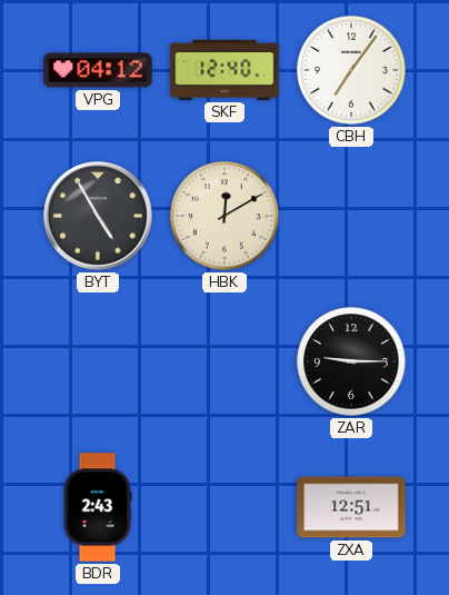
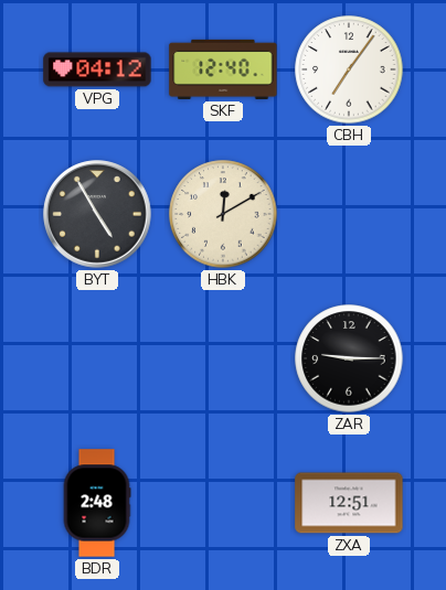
BDR: 2:43 -> 2:48
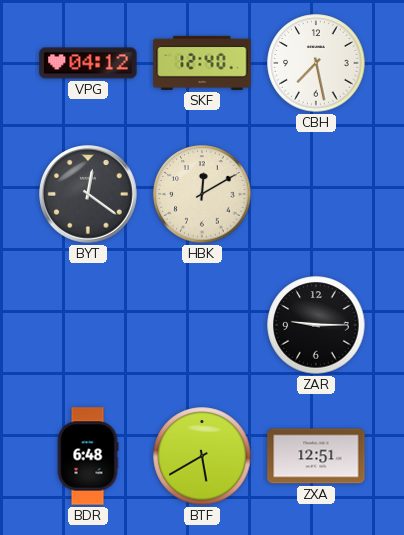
CBH: 7:06 -> 7:28
BYT: 4:55 -> 12:21
BDR: 2:48 -> 6:48
BTF: none -> 5:40
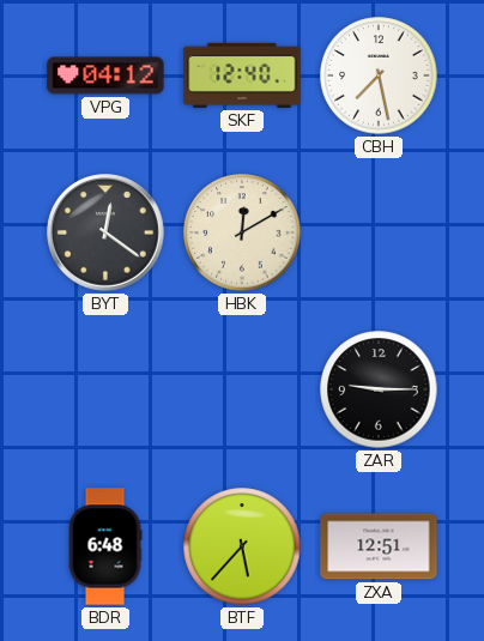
BTF: 5:40 -> 5:37
